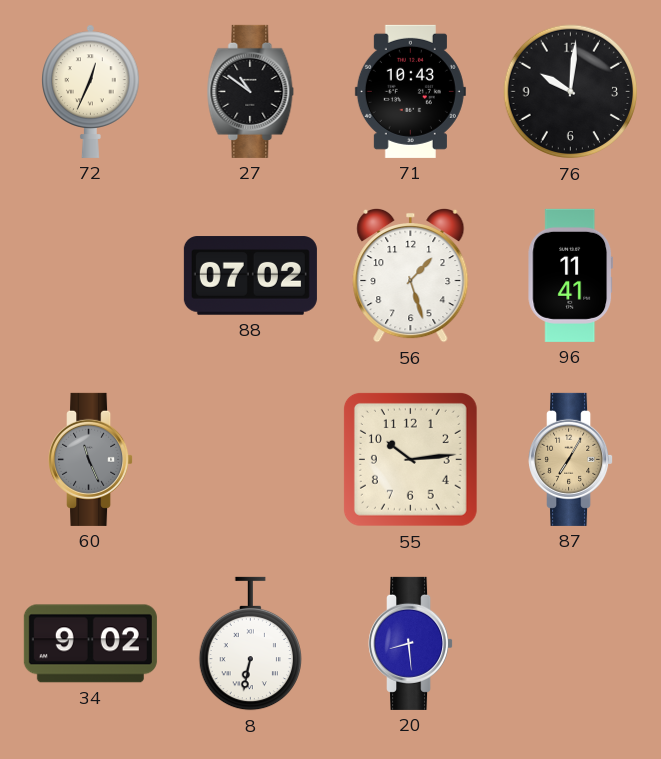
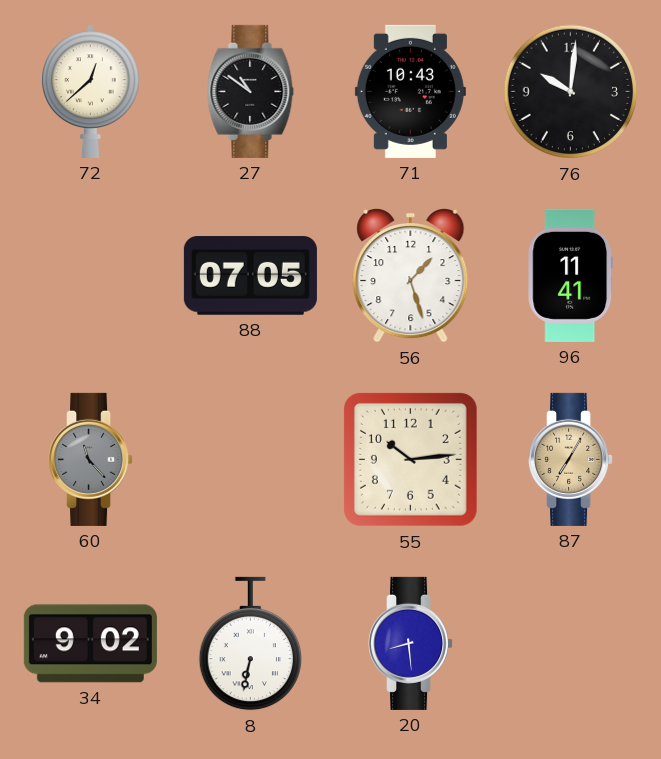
72: 12:34 -> 12:38
88: 07:02 -> 07:05
60: 11:26 -> 11:23
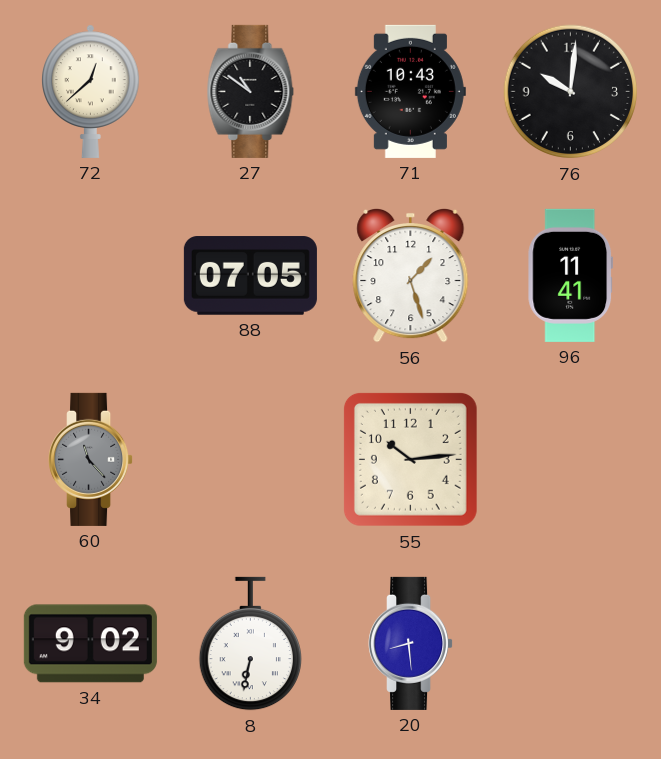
87: 7:05 -> none
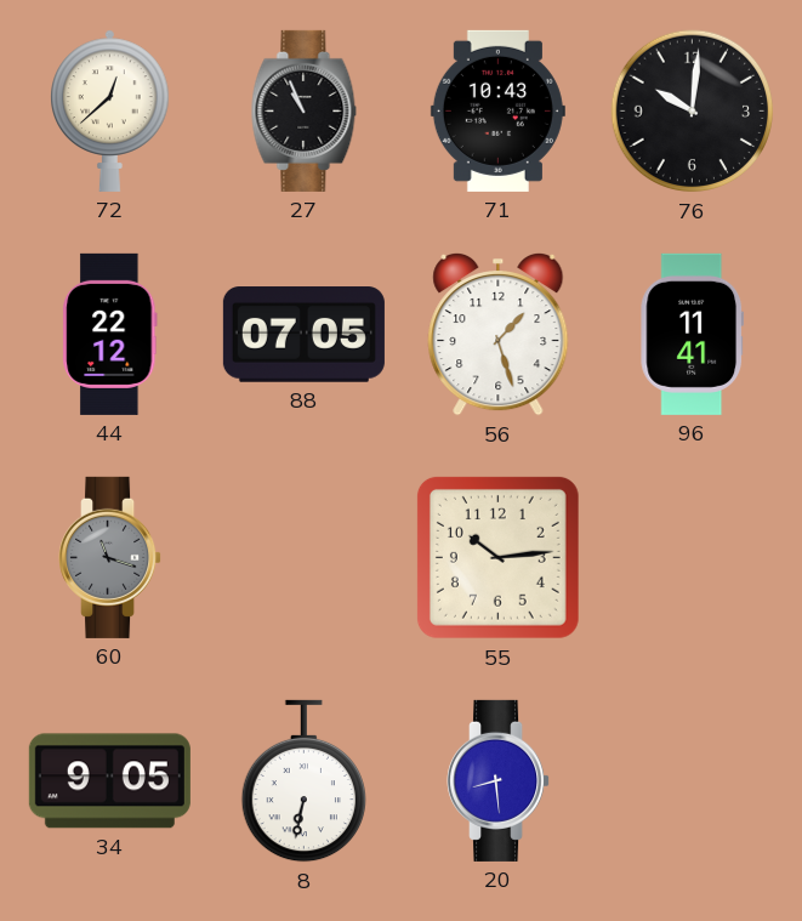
27: 10:51 -> 10:56
44: none -> 22:12
60: 11:23 -> 11:18
34: 9:02 -> 9:05
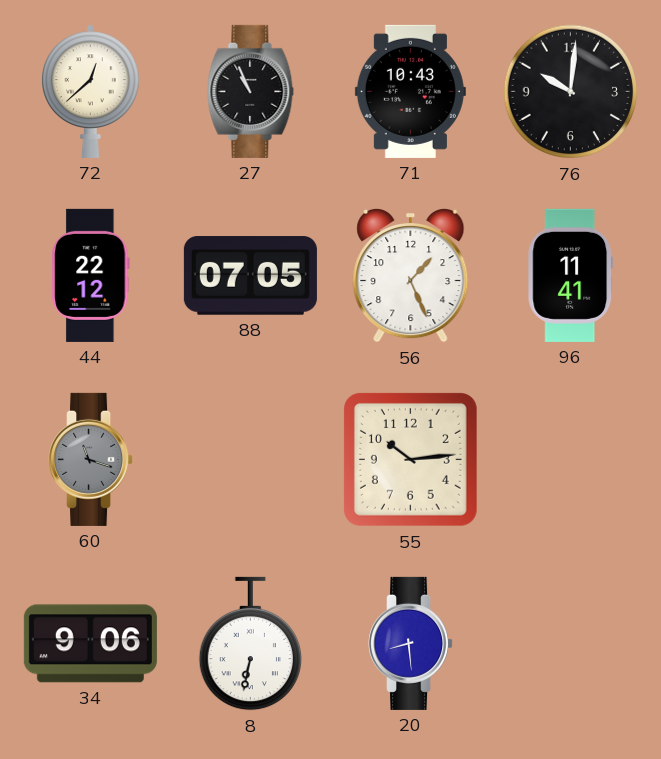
56: 1:27 -> 1:26
34: 9:05 -> 9:06
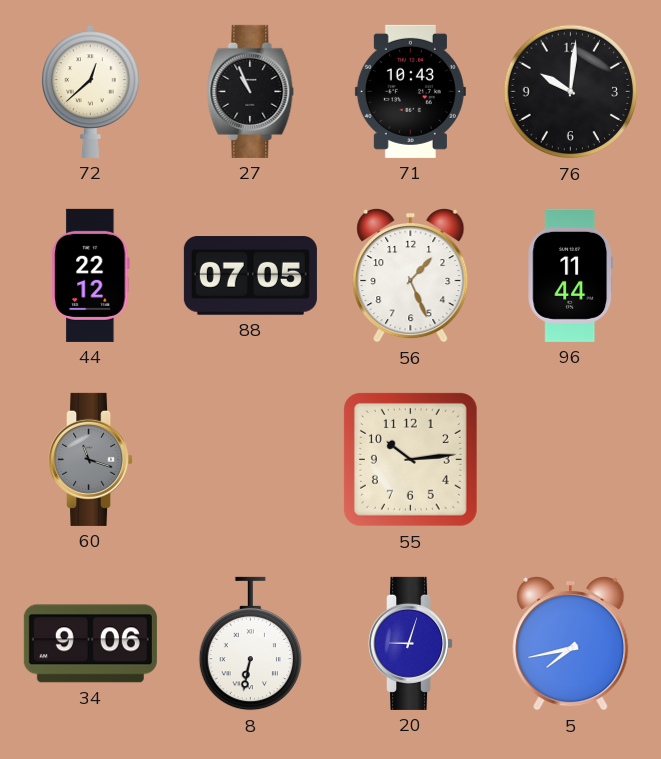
96: 11:41 -> 11:44
20: 8:29 -> 9:03
5: none -> 7:43
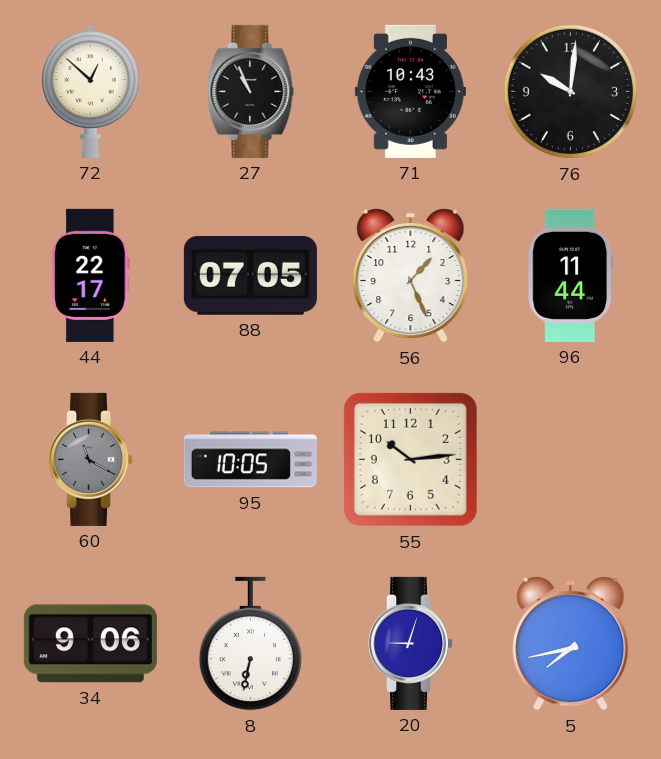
72: 12:38 -> 12:52
44: 22:12 -> 22:17
60: 11:18 -> 11:20
95: none -> 10:05
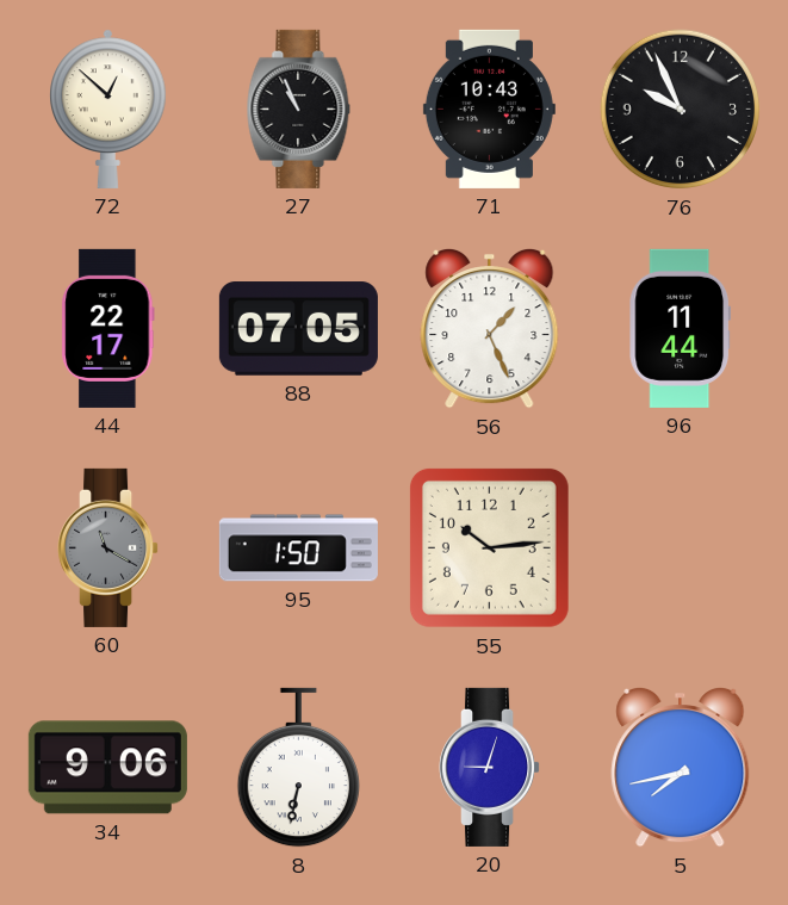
76: 10:01 -> 9:56
95: 10:05 -> 1:50
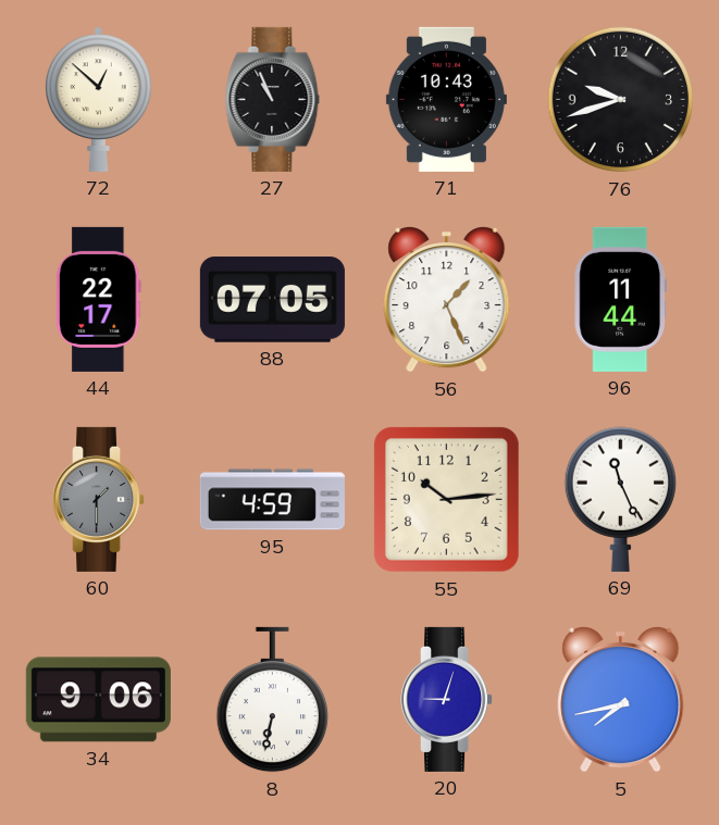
76: 9:56 -> 9:42
60: 11:20 -> 1:30
95: 1:50 -> 4:59
69: none -> 11:26
